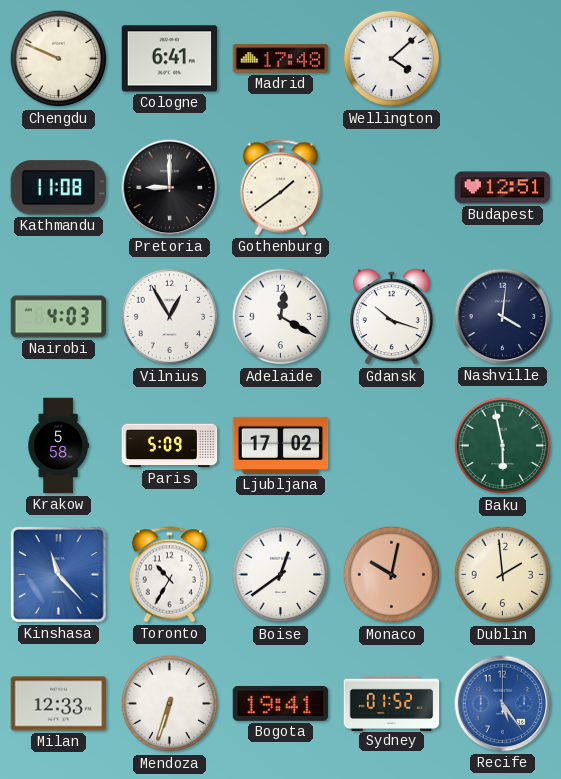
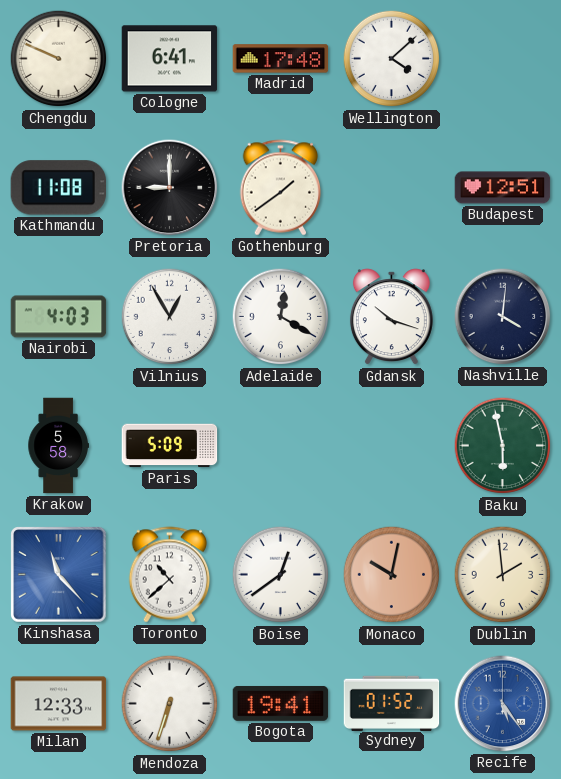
Ljubljana: 17:02 -> none
Toronto: 10:35 -> 10:38
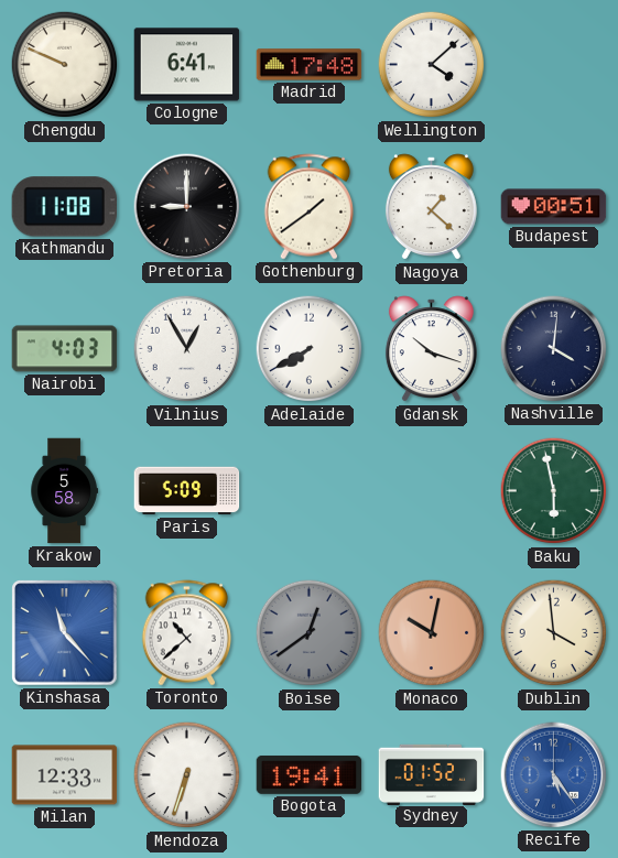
Nagoya: none -> 1:22
Budapest: 12:51 -> 00:51
Adelaide: 12:20 -> 7:40
Boise dial: white -> grey
Dublin: 1:59 -> 3:59
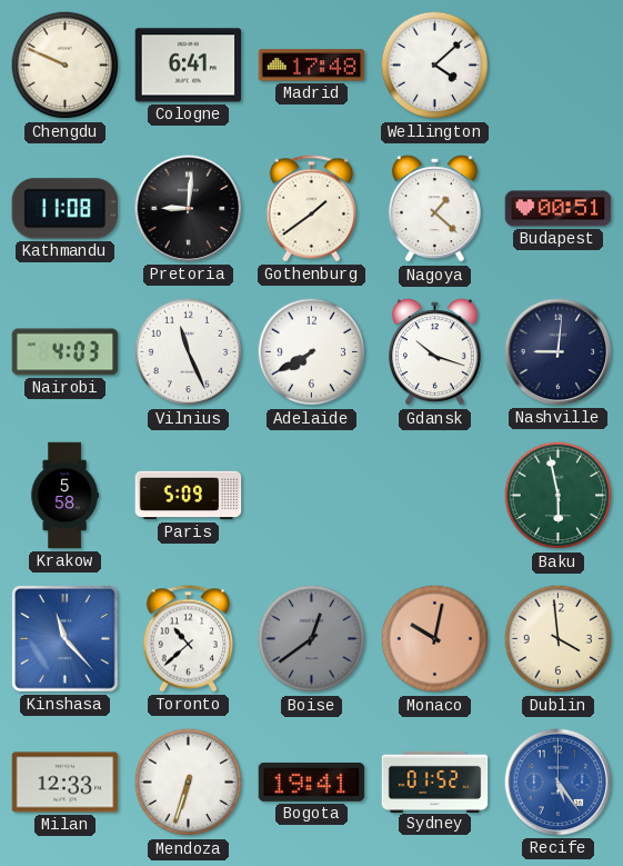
Pretoria: 9:00 -> 9:01
Vilnius: 12:55 -> 11:26
Nashville: 4:01 -> 9:01
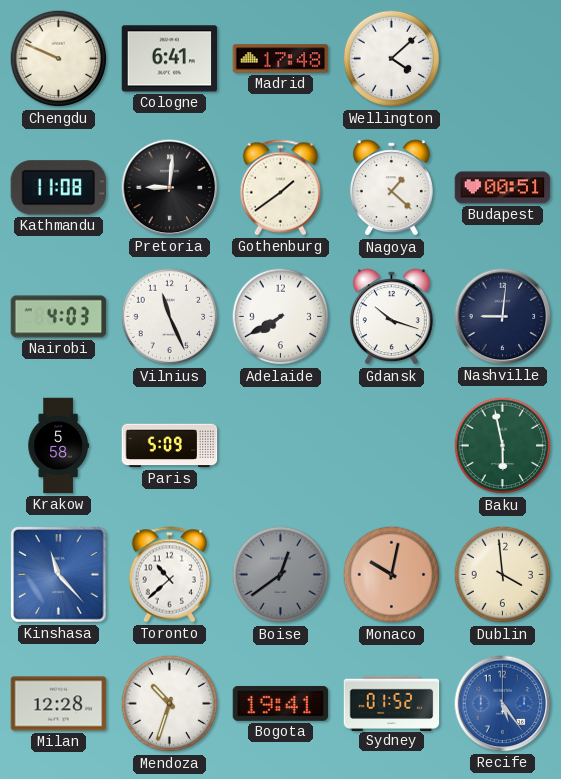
Milan: 12:33 -> 12:28
Mendoza: 6:33 -> 10:33
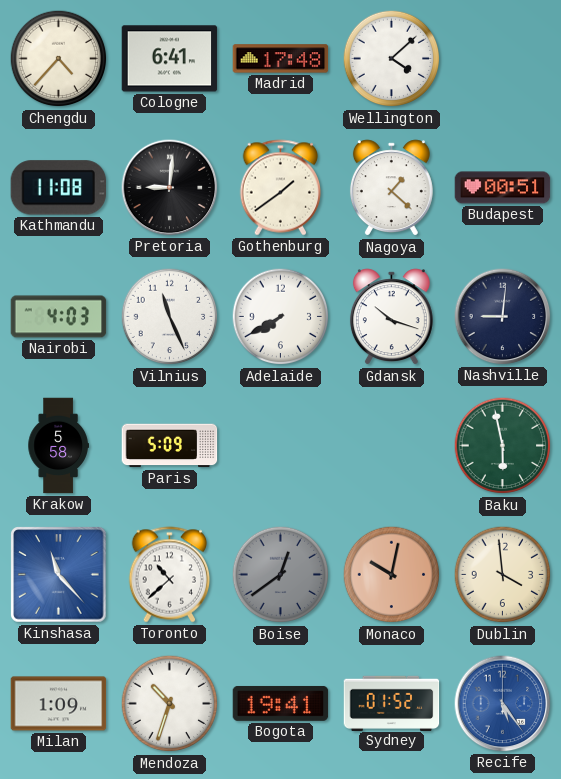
Chengdu: 9:49 -> 4:37
Milan: 12:28 -> 1:09
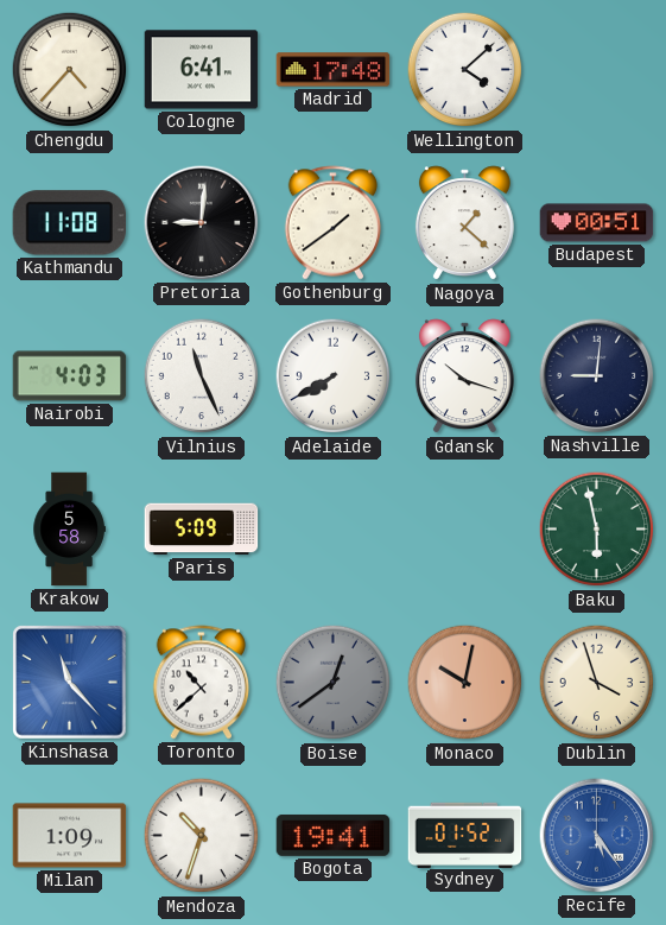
Dublin: 3:59 -> 3:57
